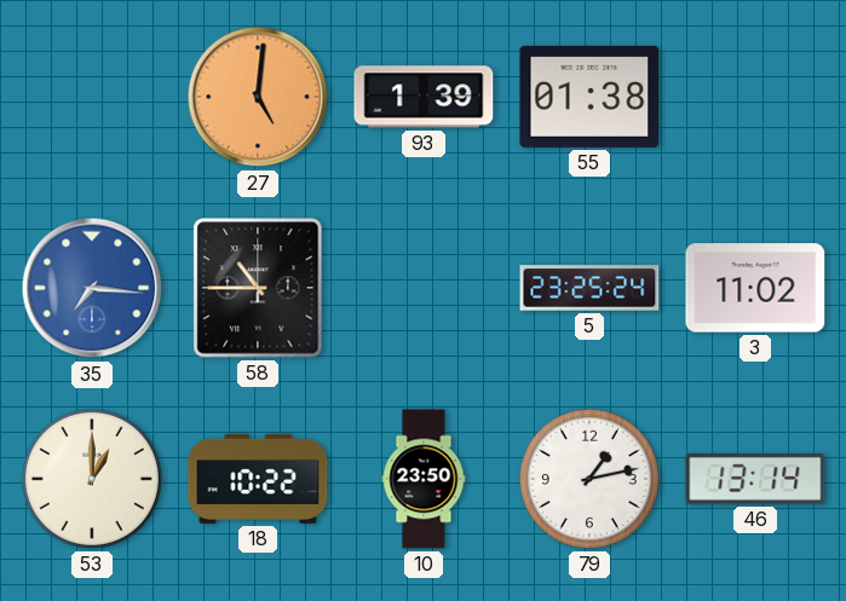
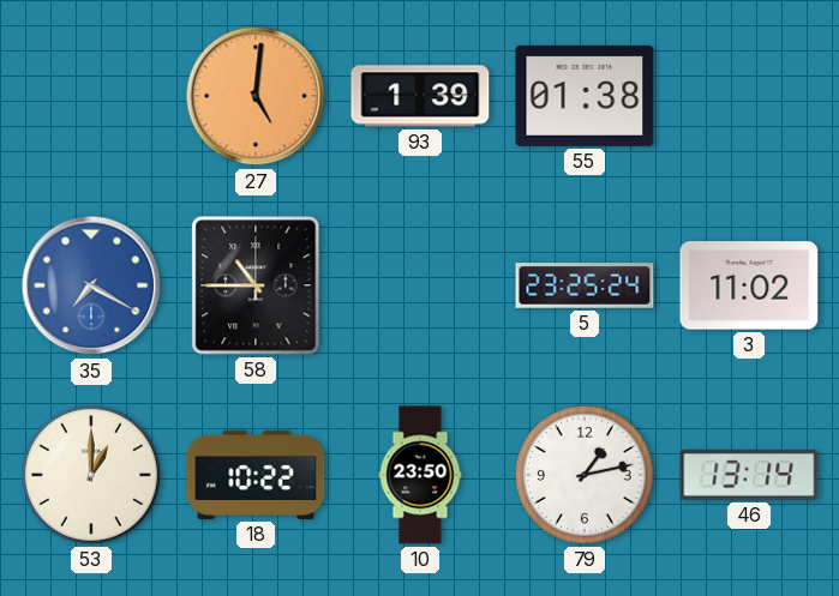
35: 7:16 -> 7:20
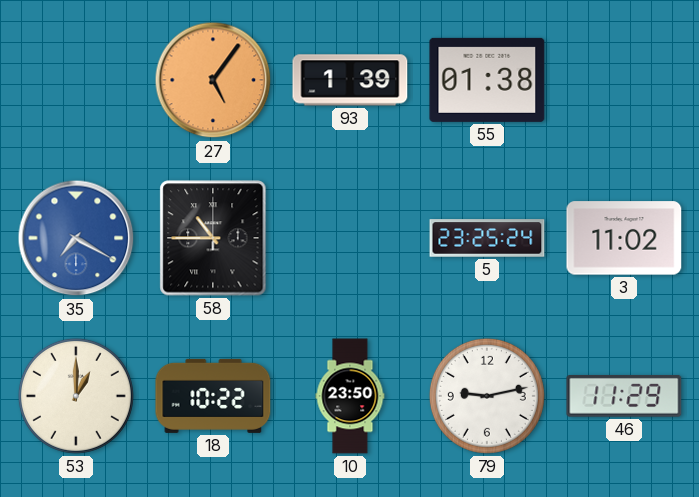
27: 5:01 -> 5:06
79: 1:13 -> 9:13
46: 13:14 -> 11:29
